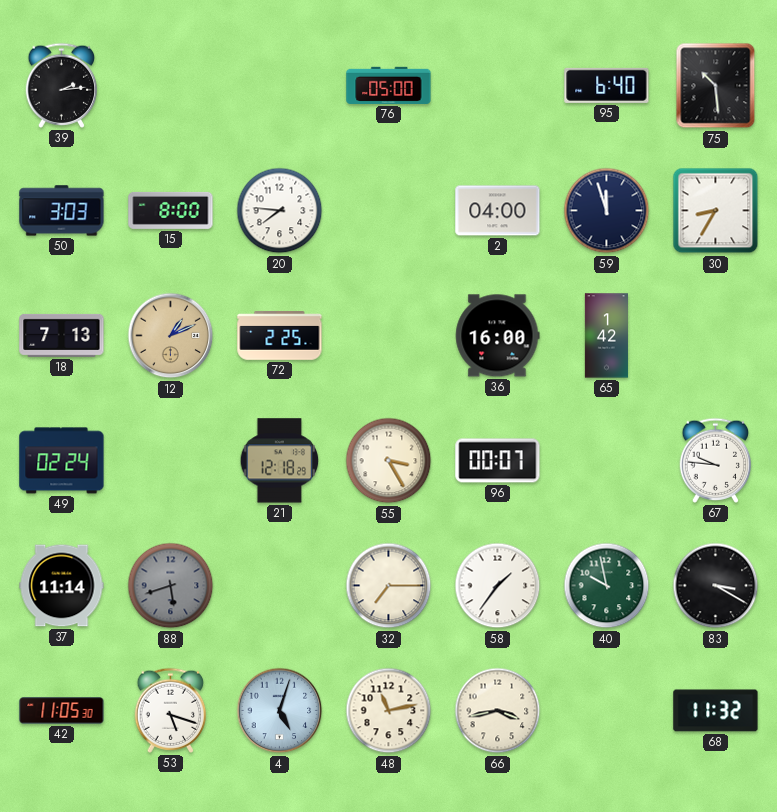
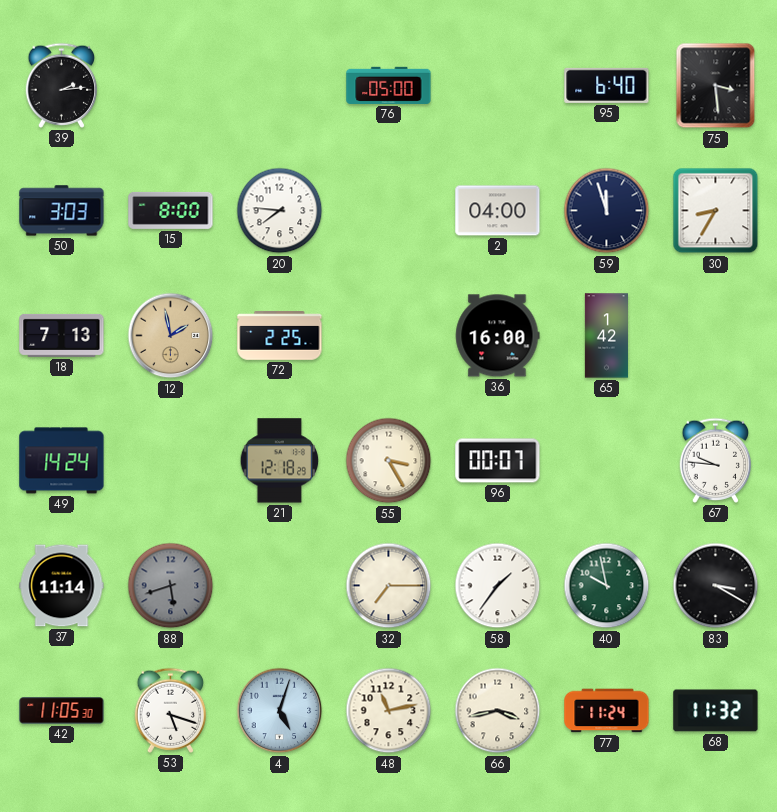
75: 10:29 -> 3:29
12: 1:11 -> 1:58
49: 02:24 -> 14:24
77: none -> 11:24
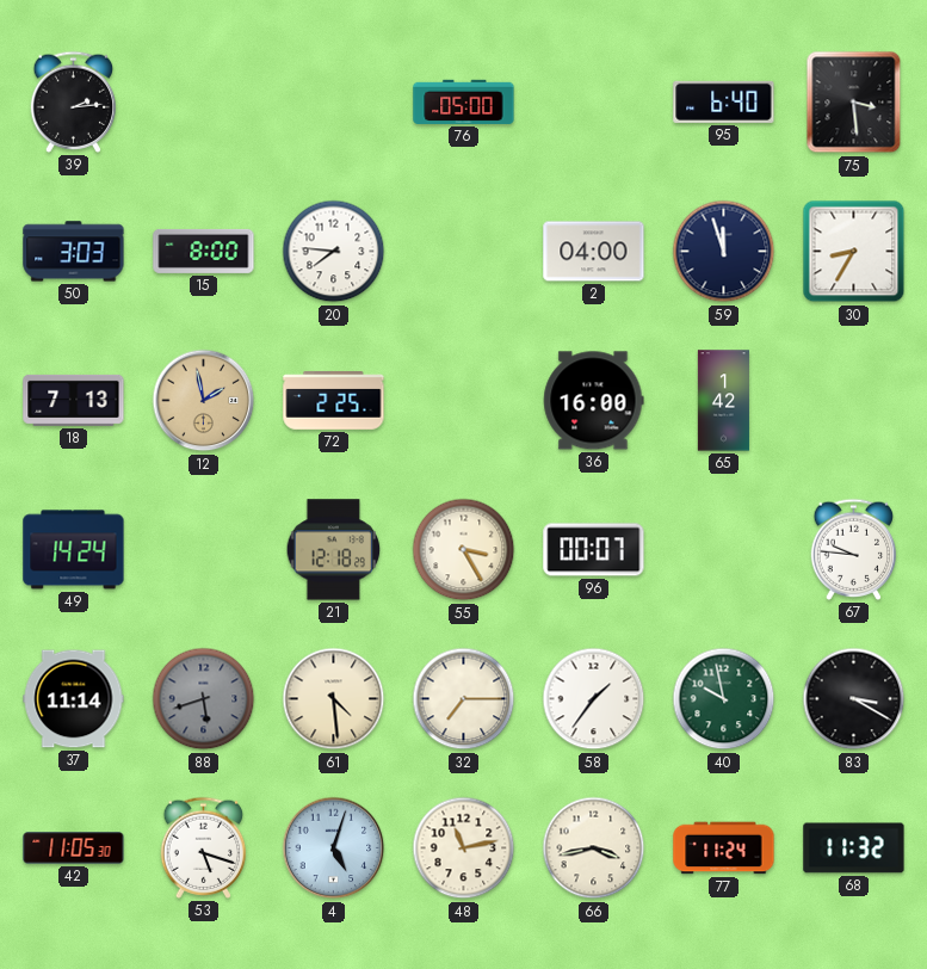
61: none -> 4:29
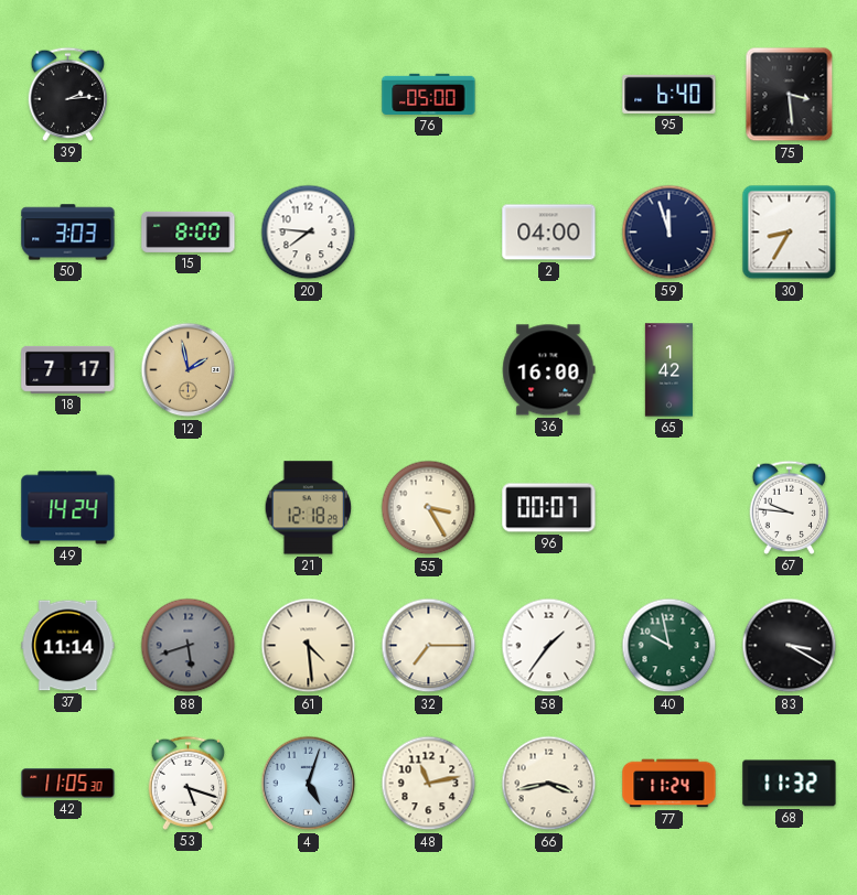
18: 7:13 -> 7:17
72: 2:25 -> none
